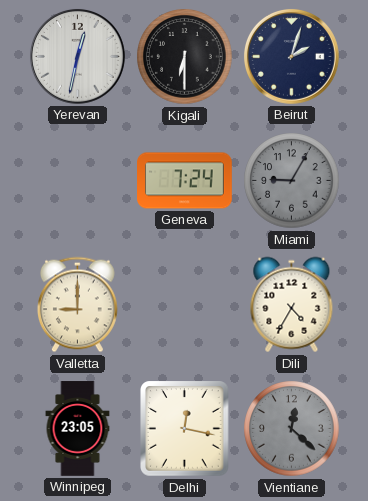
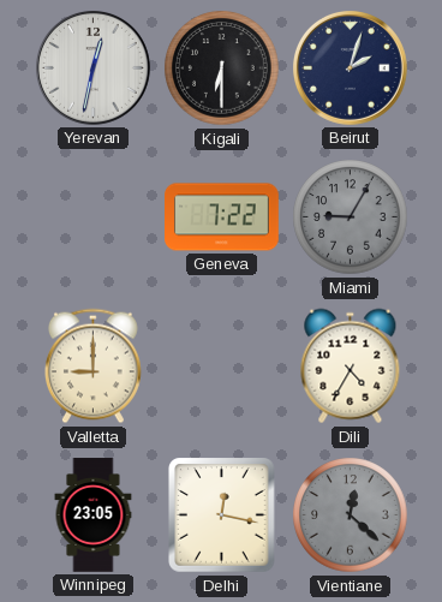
Geneva: 7:24 -> 7:22
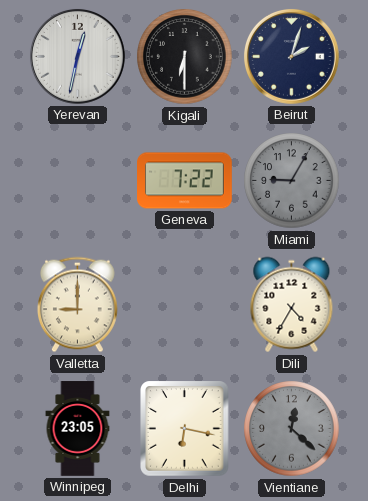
Delhi: 12:17 -> 6:17
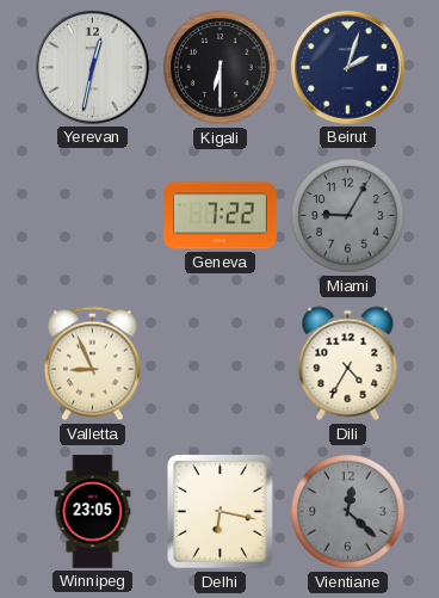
Valletta: 9:00 -> 8:56
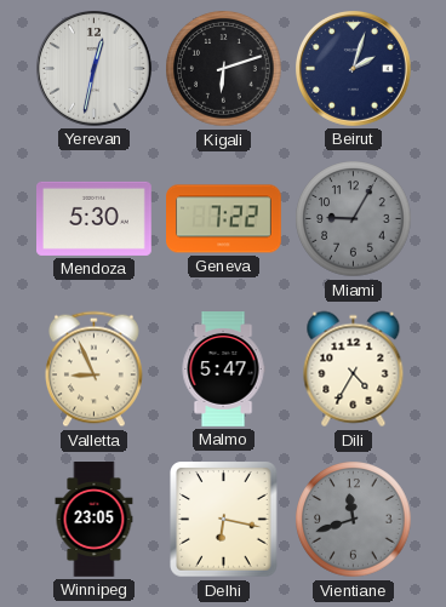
Kigali: 6:30 -> 6:12
Mendoza: none -> 5:30
Malmo: none -> 5:47
Vientiane: 12:22 -> 11:42
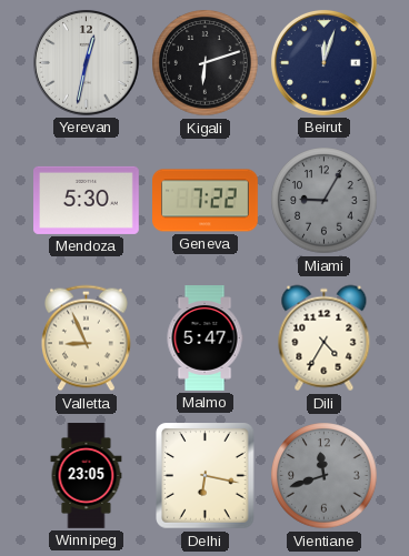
Beirut: 2:03 -> 12:03
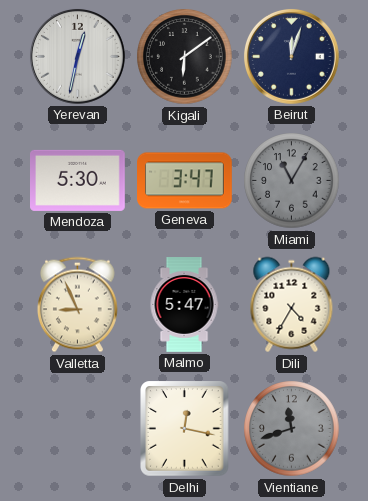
Kigali: 6:12 -> 6:09
Geneva: 7:22 -> 3:47
Miami: 9:05 -> 11:05
Winnipeg: 23:05 -> none
Delhi: 6:17 -> 12:17
